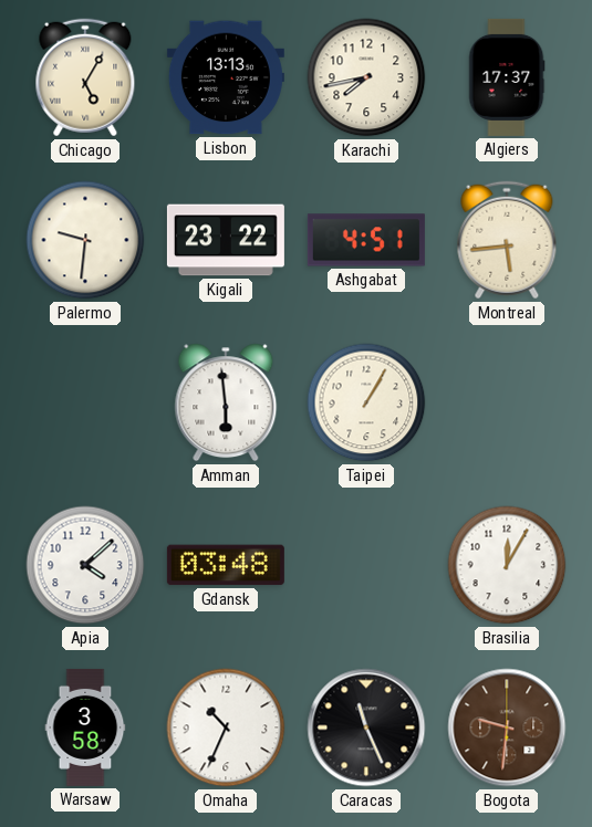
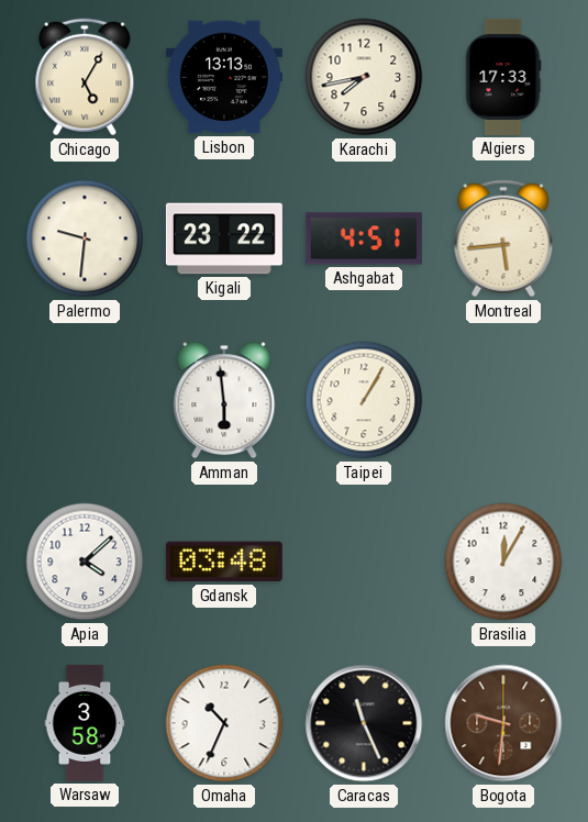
Algiers: 17:37 -> 17:33
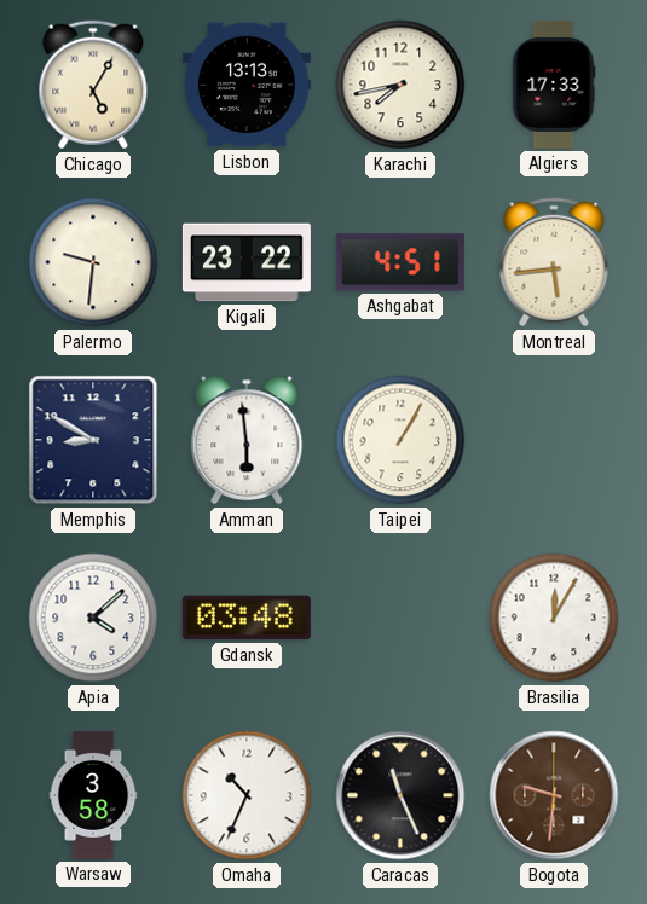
Memphis: none -> 8:50
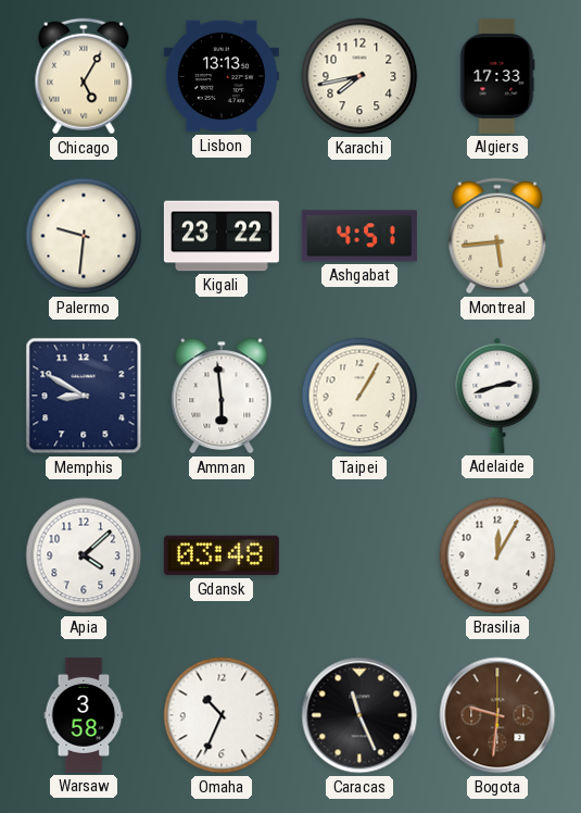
Adelaide: none -> 2:42
